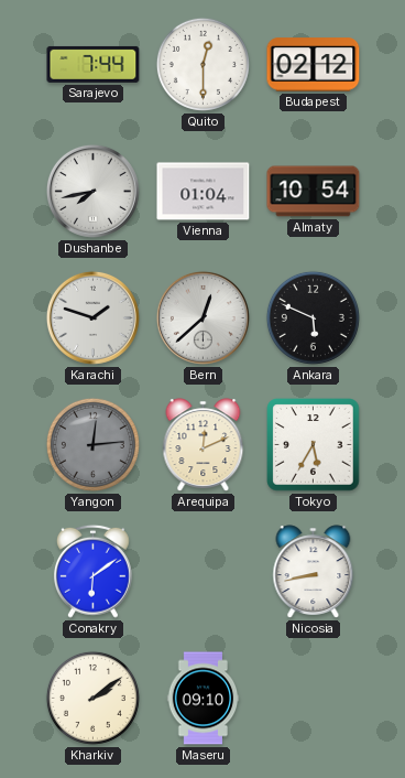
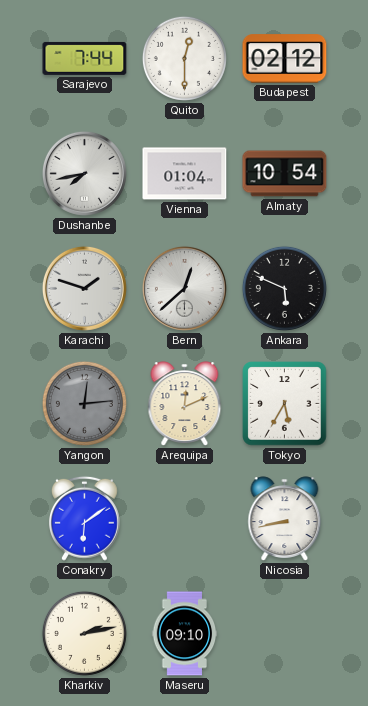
Kharkiv: 2:09 -> 2:13
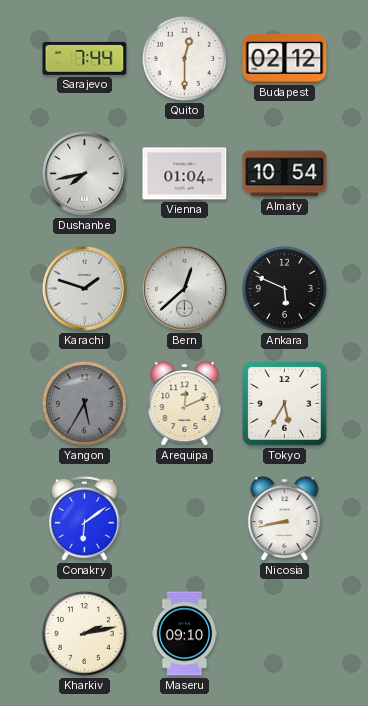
Yangon: 12:14 -> 5:35
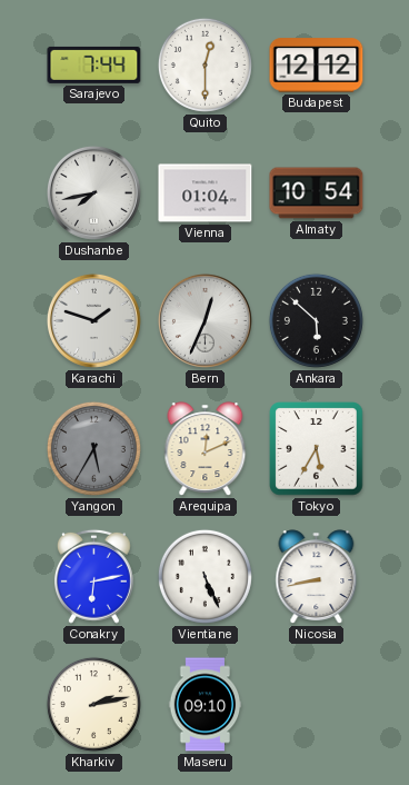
Budapest: 02:12 -> 12:12
Bern: 12:38 -> 12:34
Ankara: 5:49 -> 5:52
Conakry: 6:09 -> 6:13
Vientiane: none -> 5:26
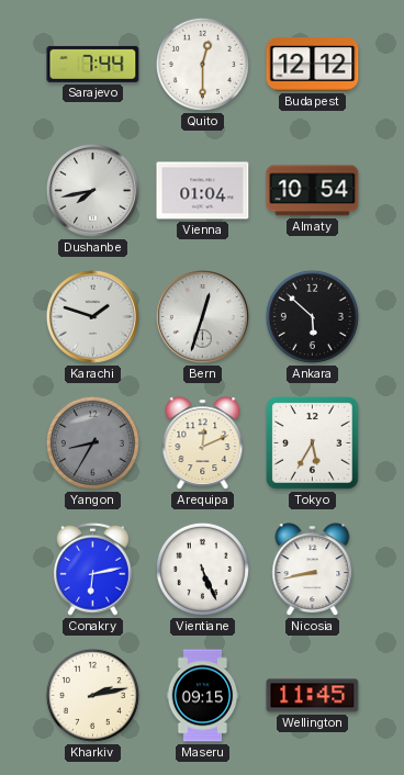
Bern: 12:34 -> 12:33
Yangon: 5:35 -> 8:35
Maseru: 09:10 -> 09:15
Wellington: none -> 11:45
